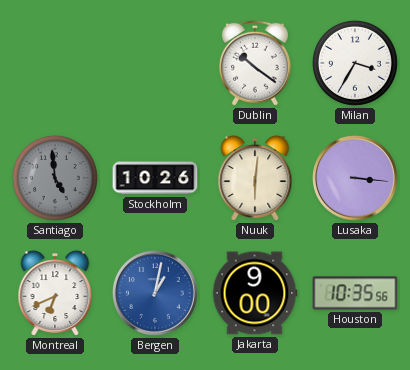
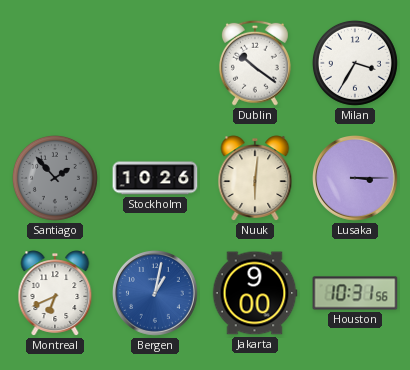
Santiago: 4:59 -> 1:53
Lusaka: 3:16 -> 3:15
Houston: 10:35 -> 10:31
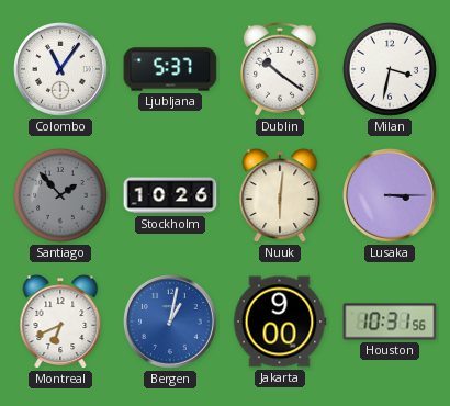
Colombo: none -> 11:06
Ljubljana: none -> 5:37
Milan: 3:35 -> 3:32
